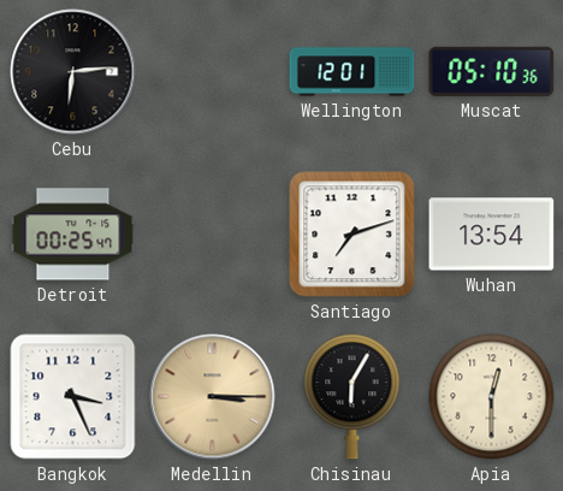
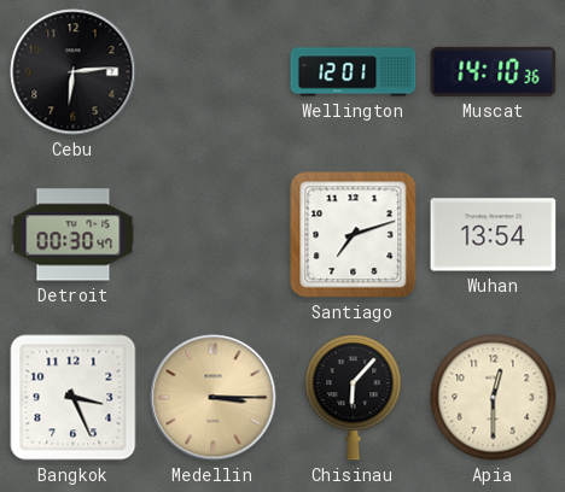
Muscat: 05:10 -> 14:10
Detroit: 00:25 -> 00:30
Chisinau: 6:05 -> 6:07
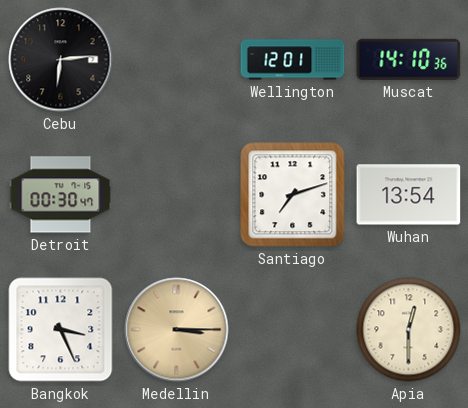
Chisinau: 6:07 -> none
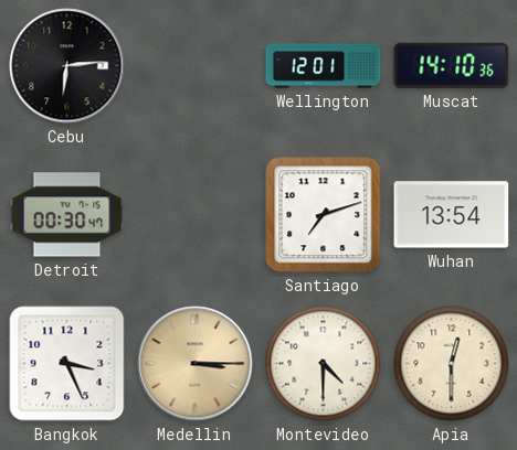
Montevideo: none -> 4:30
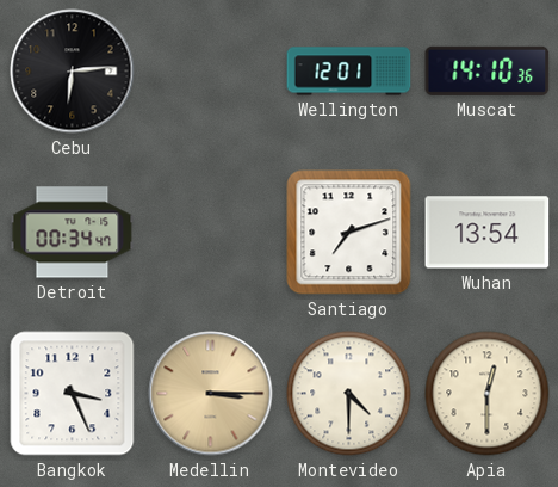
Detroit: 00:30 -> 00:34
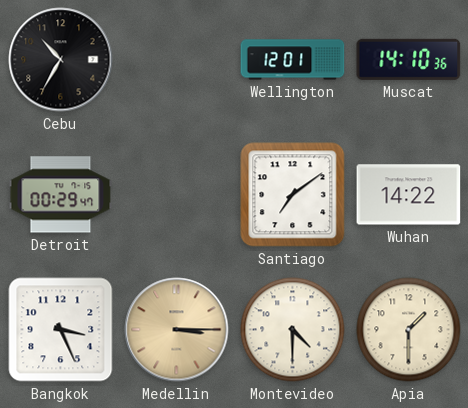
Cebu: 6:14 -> 10:35
Detroit: 00:34 -> 00:29
Santiago: 7:12 -> 7:09
Wuhan: 13:54 -> 14:22
Apia: 12:30 -> 1:30
